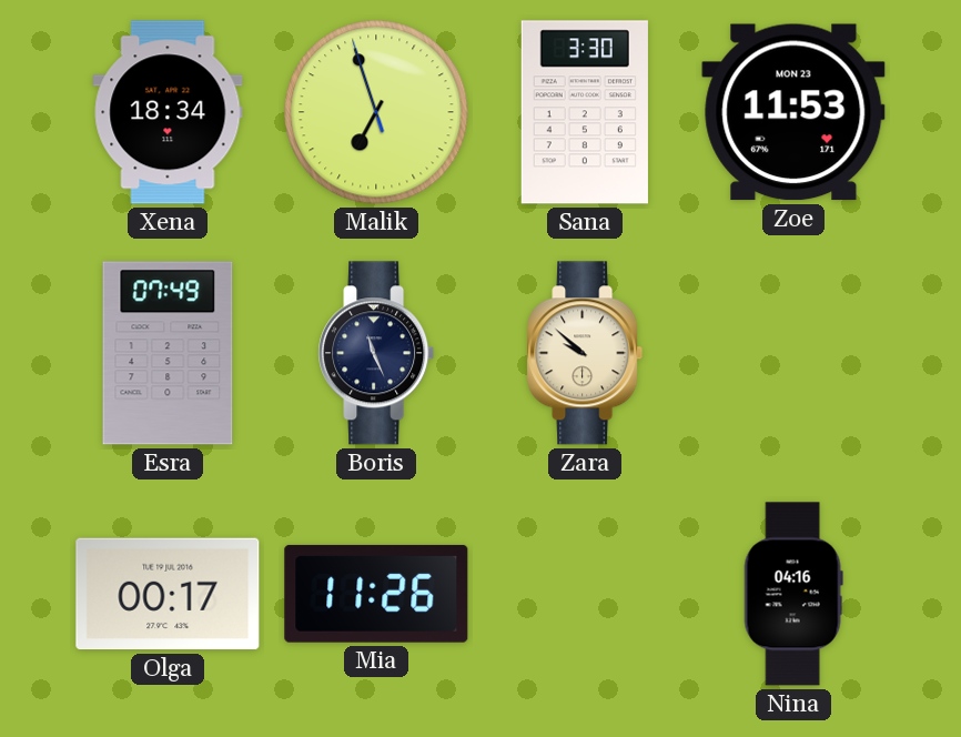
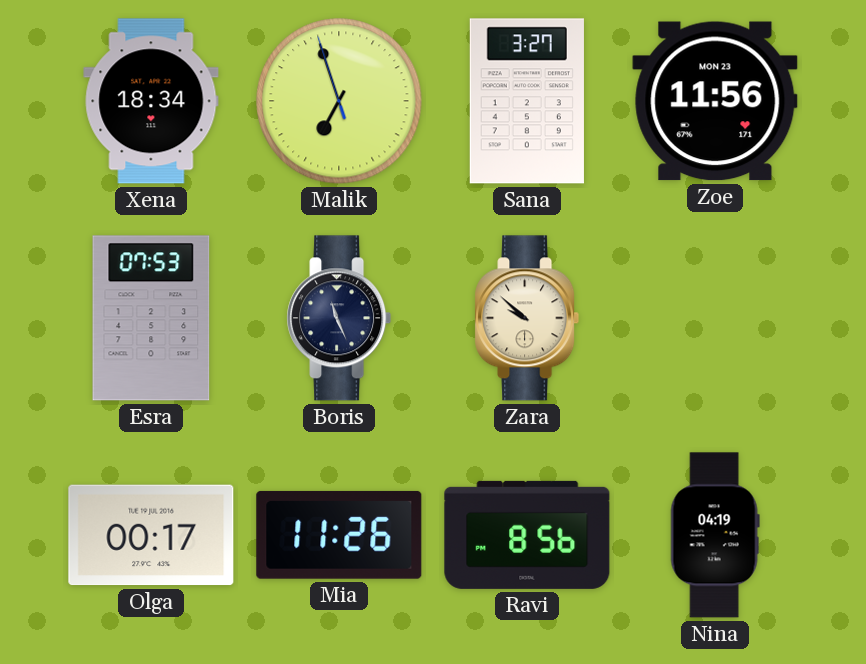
Sana: 3:30 -> 3:27
Zoe: 11:53 -> 11:56
Esra: 07:49 -> 07:53
Ravi: none -> 8:56
Nina: 04:16 -> 04:19
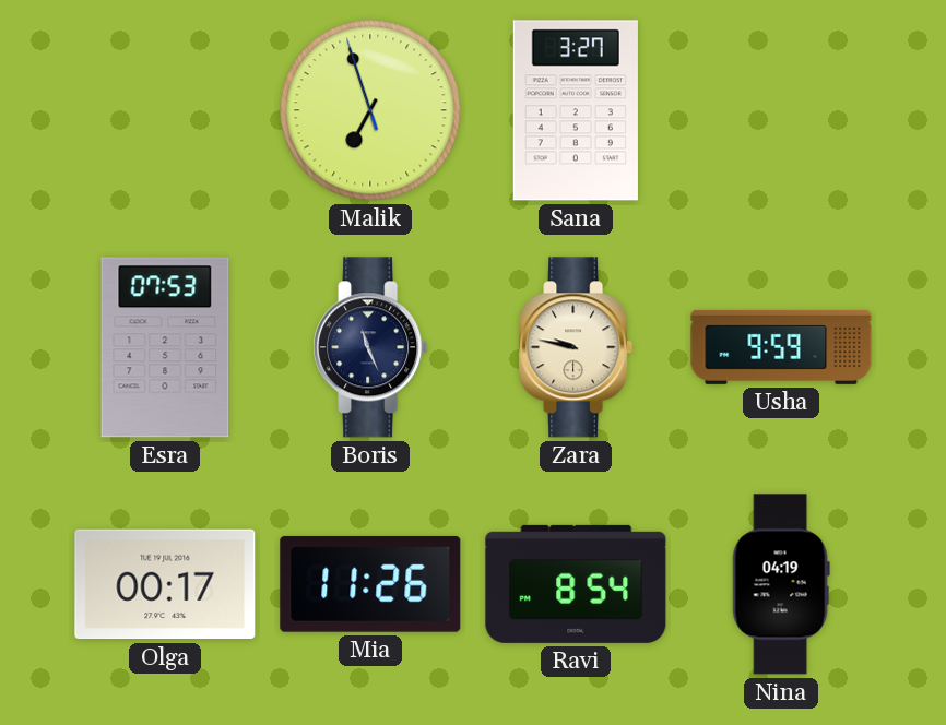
Xena: 18:34 -> none
Zoe: 11:56 -> none
Zara: 9:52 -> 9:47
Usha: none -> 9:59
Ravi: 8:56 -> 8:54
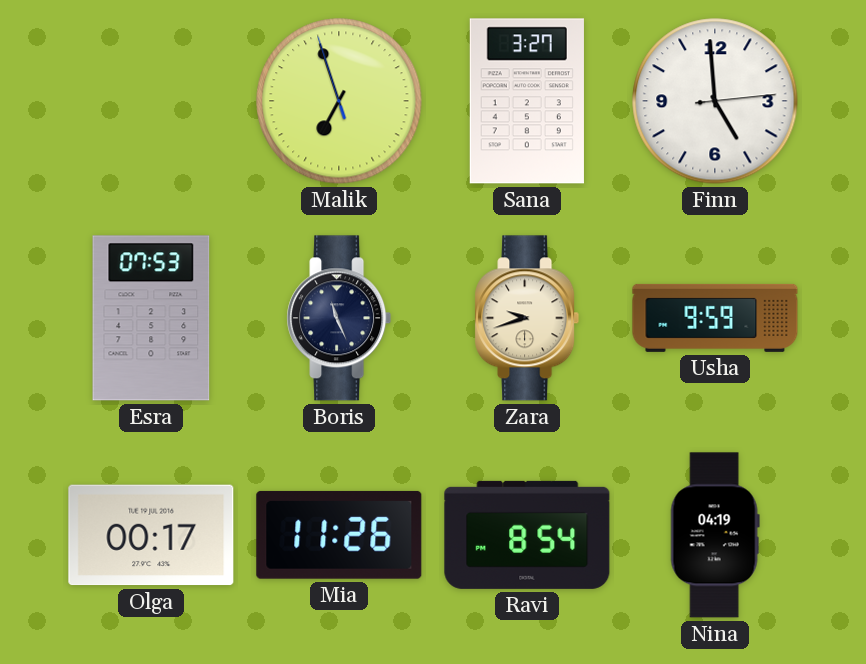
Finn: none -> 4:59
Zara: 9:47 -> 9:42
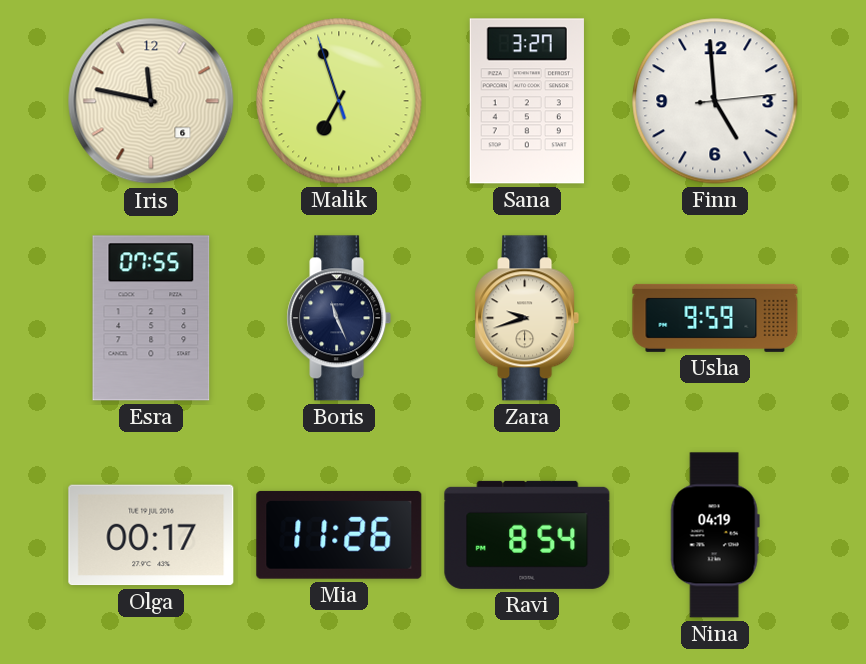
Iris: none -> 11:47
Esra: 07:53 -> 07:55
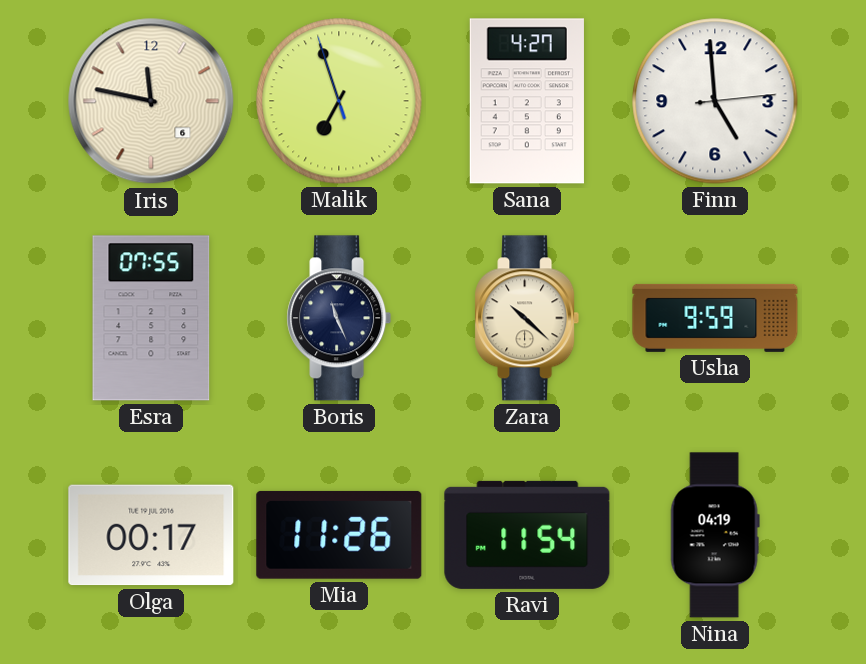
Sana: 3:27 -> 4:27
Zara: 9:42 -> 10:22
Ravi: 8:54 -> 11:54
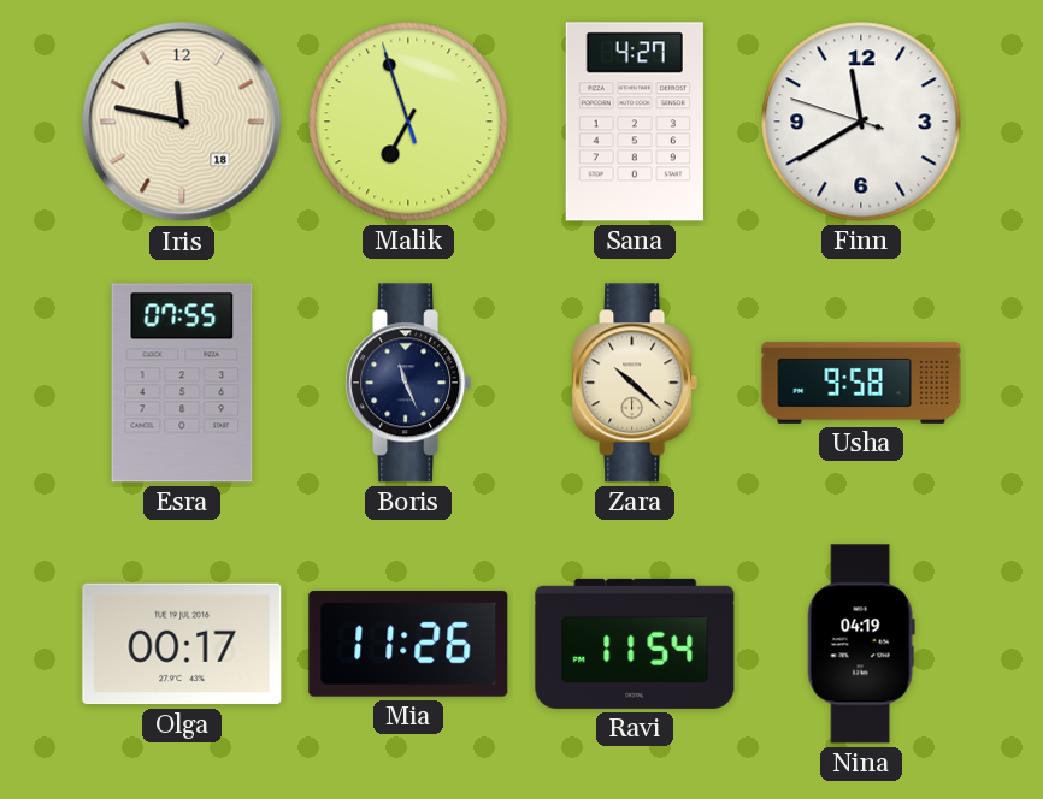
Iris date: 6 -> 18
Finn: 4:59 -> 11:39
Usha: 9:59 -> 9:58
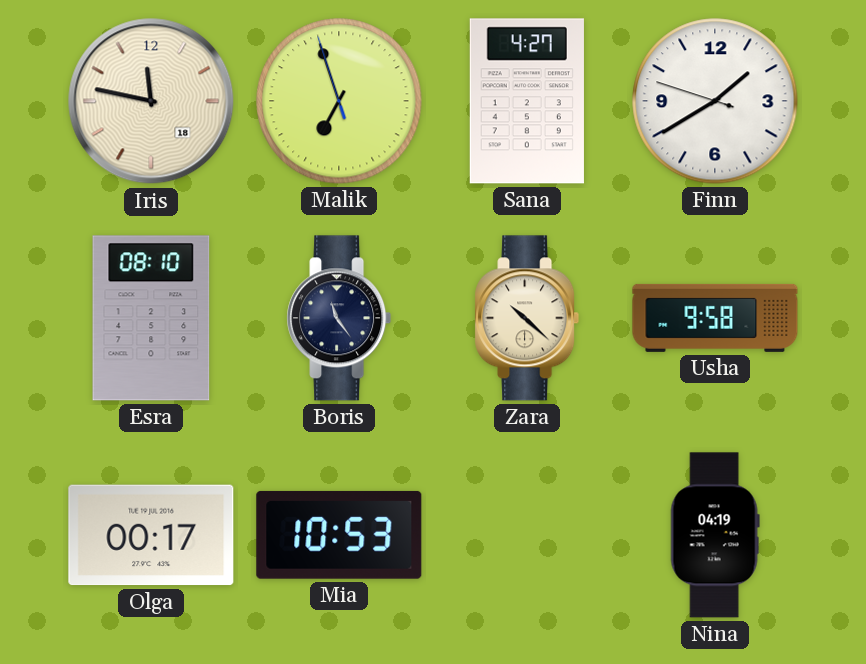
Finn: 11:39 -> 1:39
Esra: 07:55 -> 08:10
Boris: 11:26 -> 11:24
Mia: 11:26 -> 10:53
Ravi: 11:54 -> none
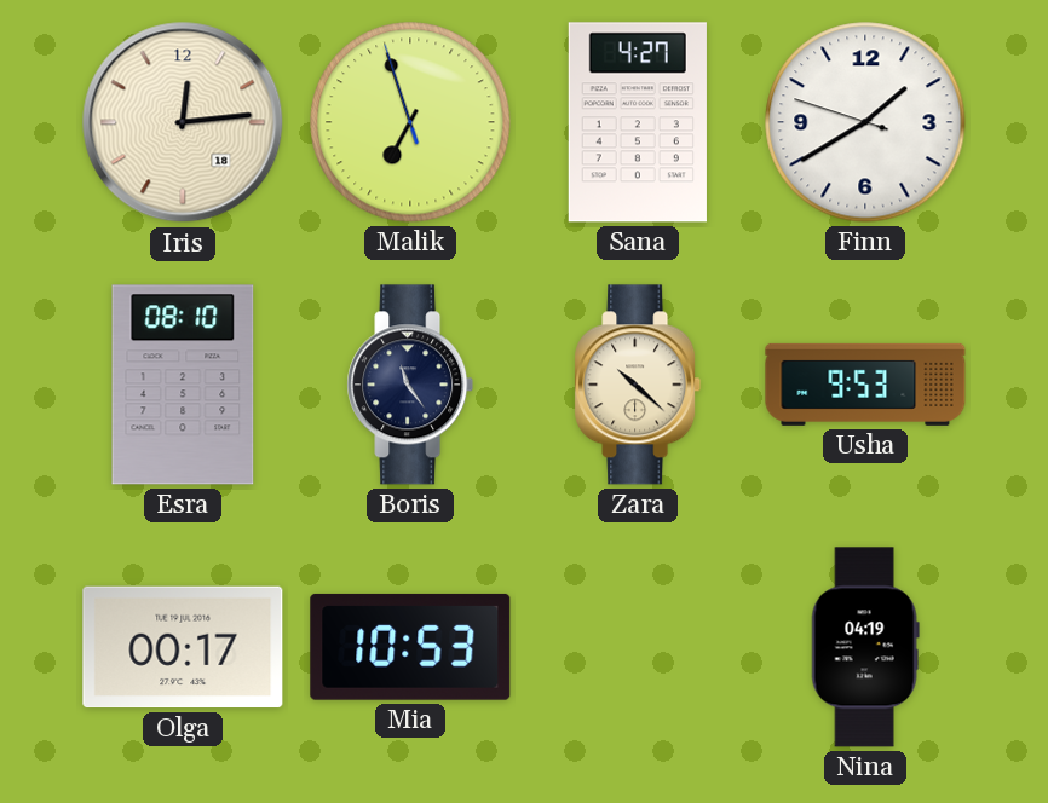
Iris: 11:47 -> 12:14
Usha: 9:58 -> 9:53
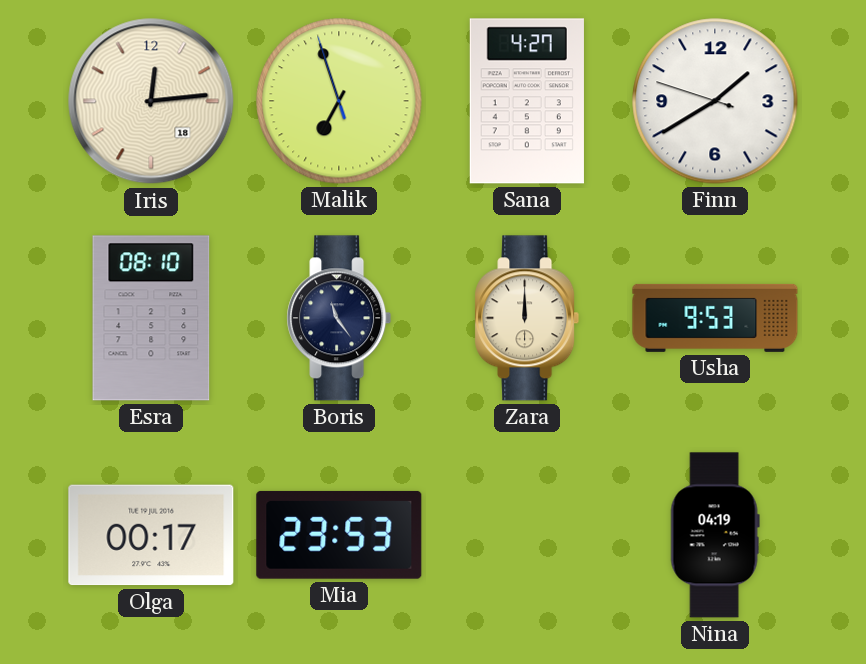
Zara: 10:22 -> 12:00
Mia: 10:53 -> 23:53
